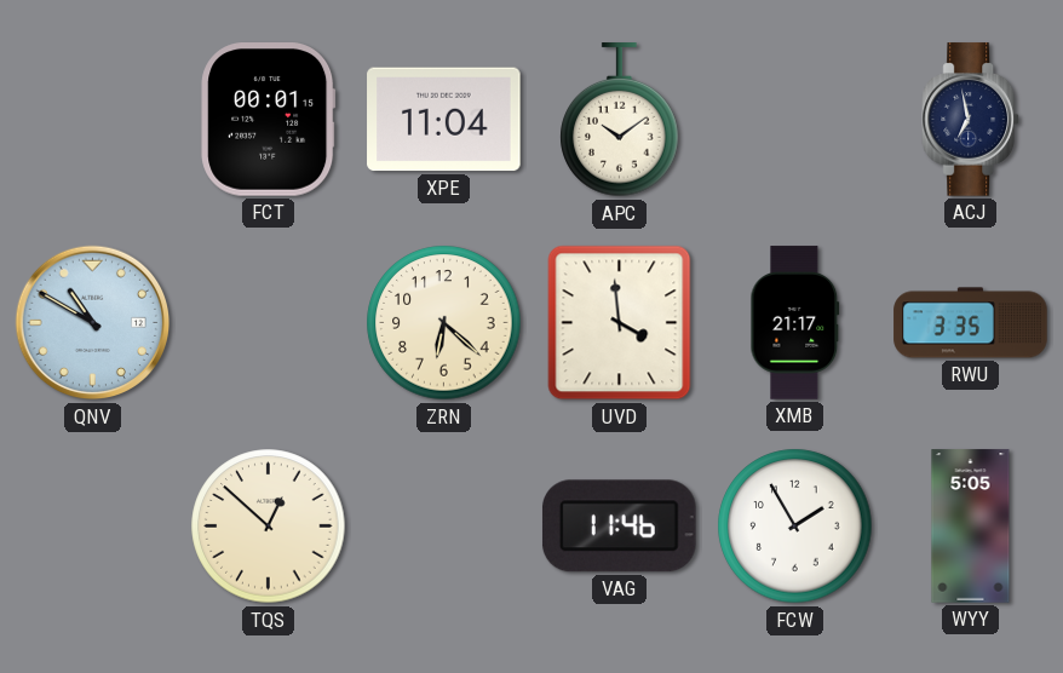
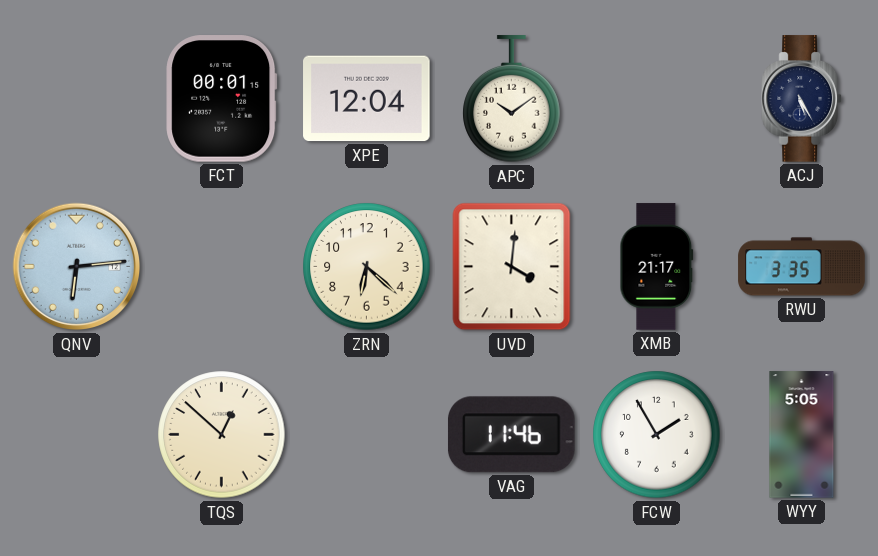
XPE: 11:04 -> 12:04
ACJ: 6:58 -> 5:25
QNV: 10:50 -> 6:14
UVD: 3:59 -> 4:01
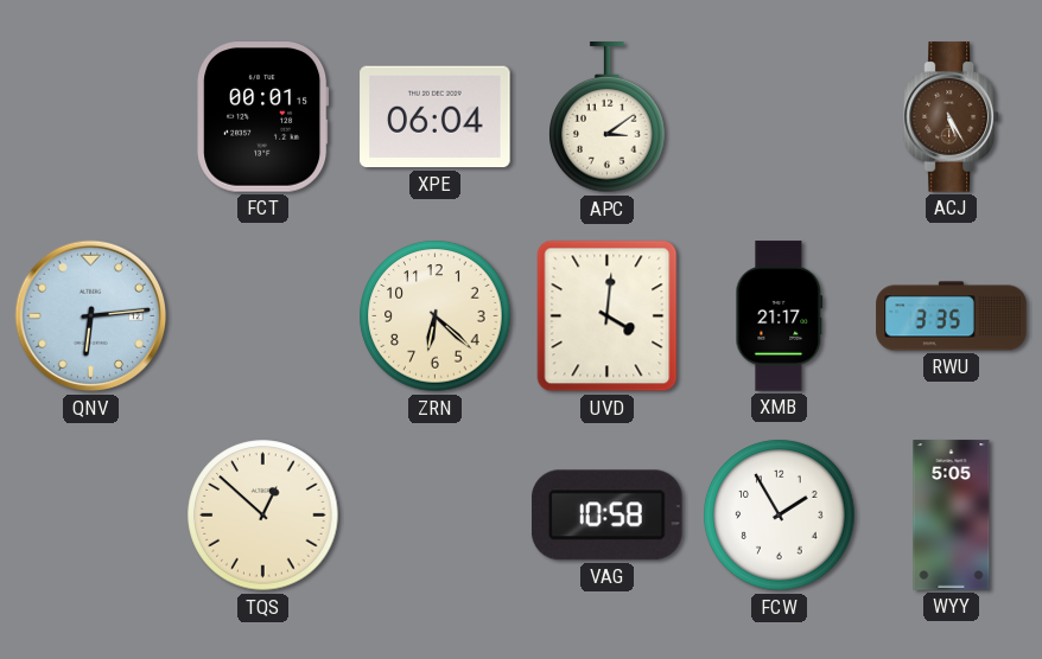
XPE: 12:04 -> 06:04
APC: 10:09 -> 3:09
ACJ dial: navy -> brown
VAG: 11:46 -> 10:58
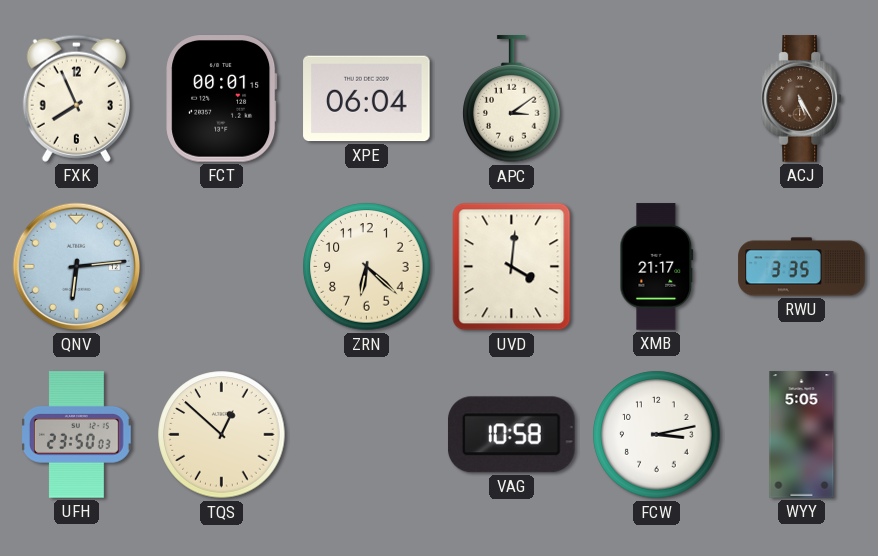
FXK: none -> 7:56
UFH: none -> 23:50
FCW: 1:55 -> 3:13
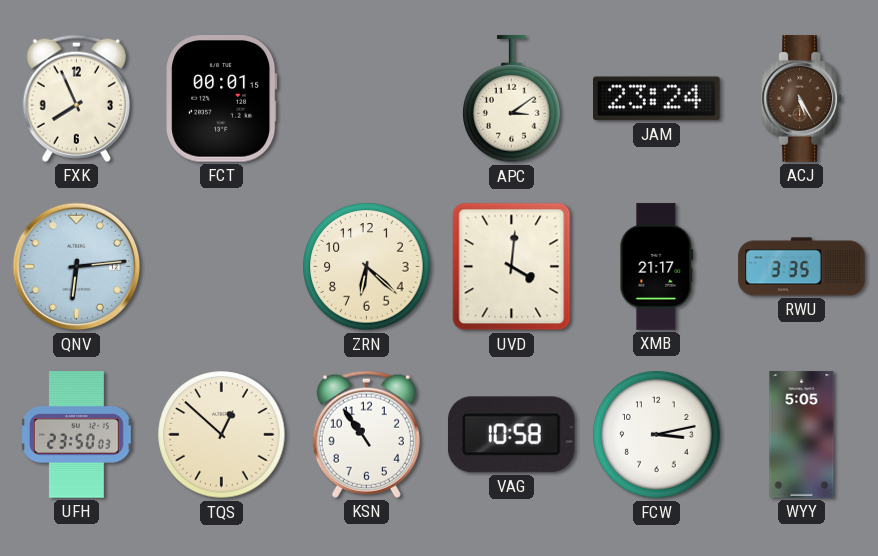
XPE: 06:04 -> none
JAM: none -> 23:24
KSN: none -> 10:54
